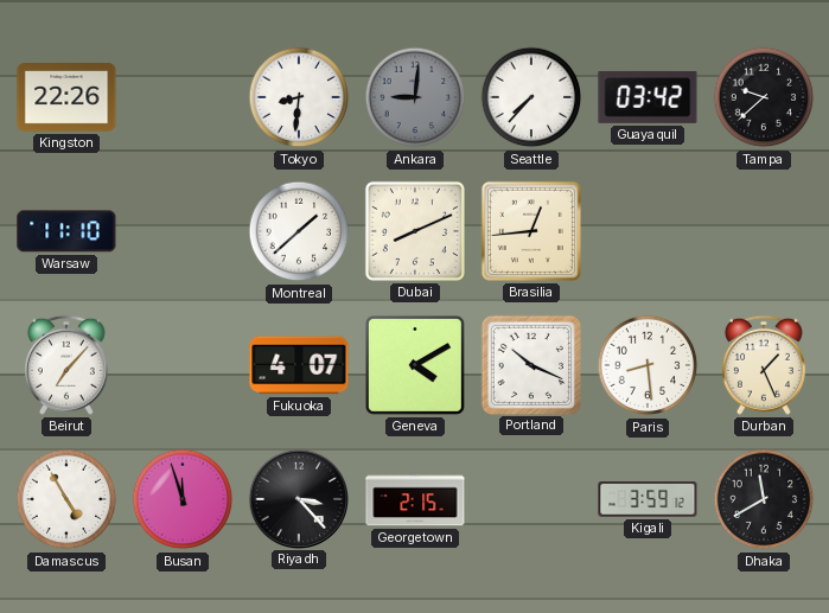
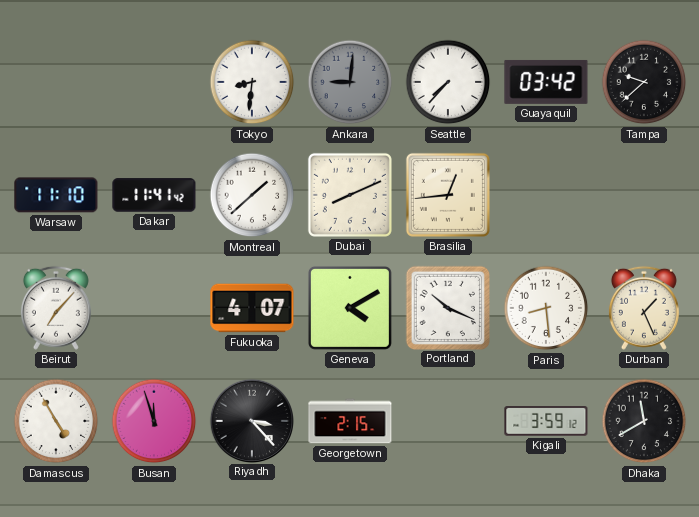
Kingston: 22:26 -> none
Dakar: none -> 11:41
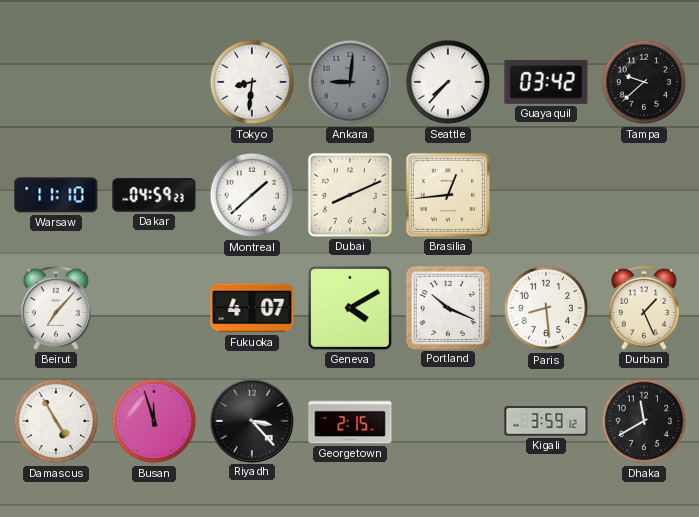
Dakar: 11:41 -> 04:59
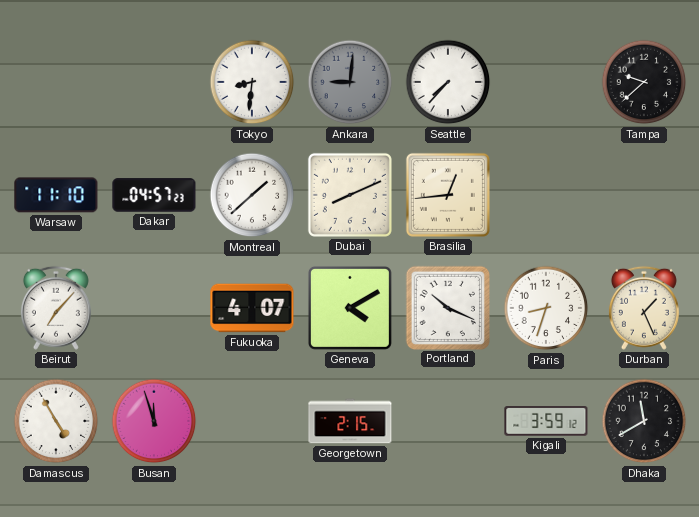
Guayaquil: 03:42 -> none
Dakar: 04:59 -> 04:57
Paris: 8:29 -> 8:33
Riyadh: 3:23 -> none
